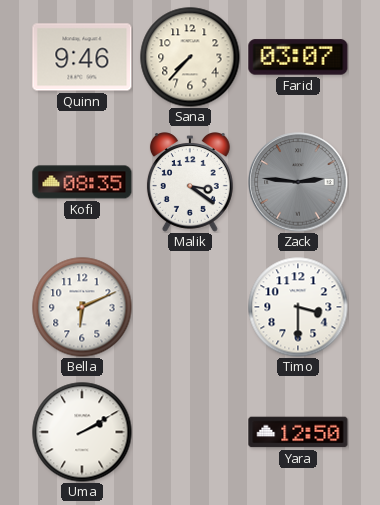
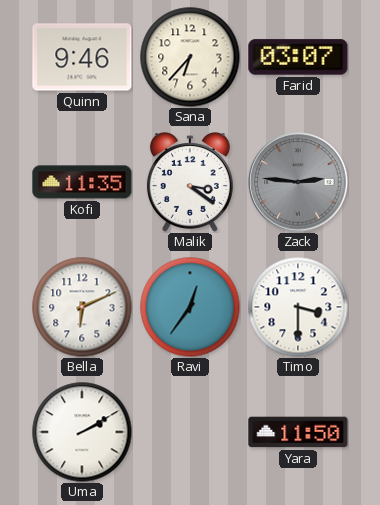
Sana: 7:37 -> 6:37
Kofi: 08:35 -> 11:35
Ravi: none -> 12:36
Yara: 12:50 -> 11:50
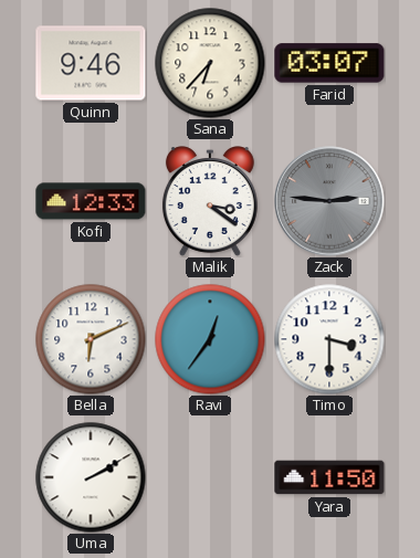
Kofi: 11:35 -> 12:33
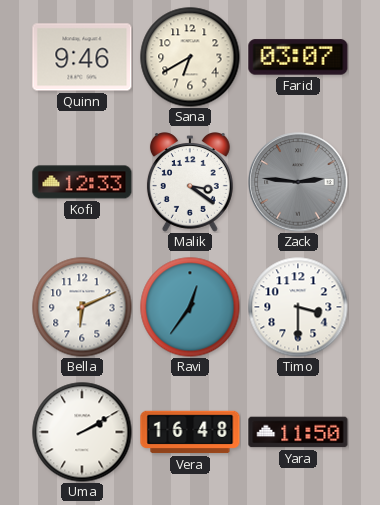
Sana: 6:37 -> 6:40
Vera: none -> 16:48
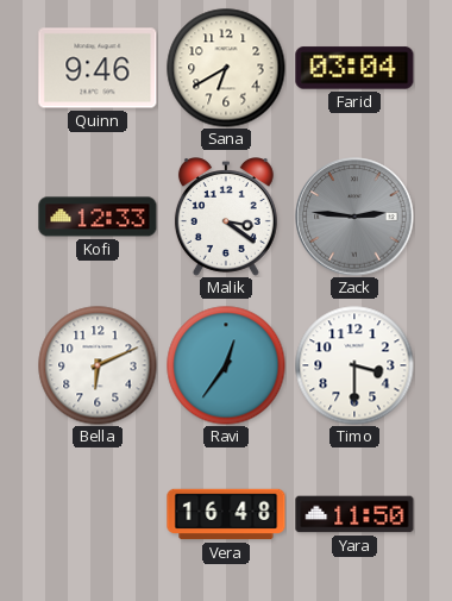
Farid: 03:07 -> 03:04
Uma: 2:10 -> none
